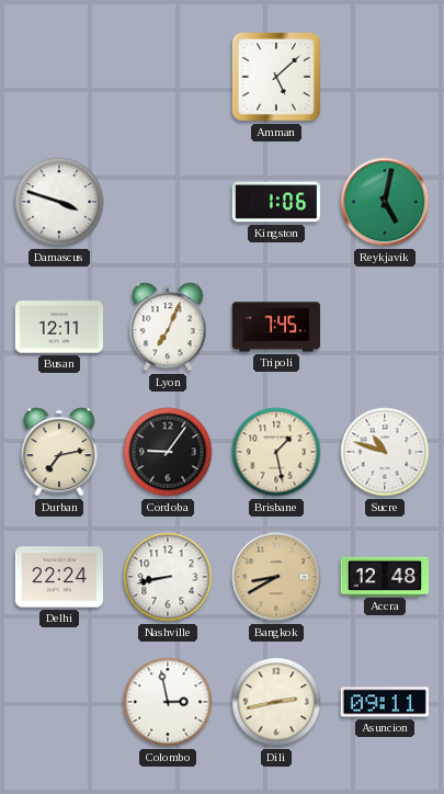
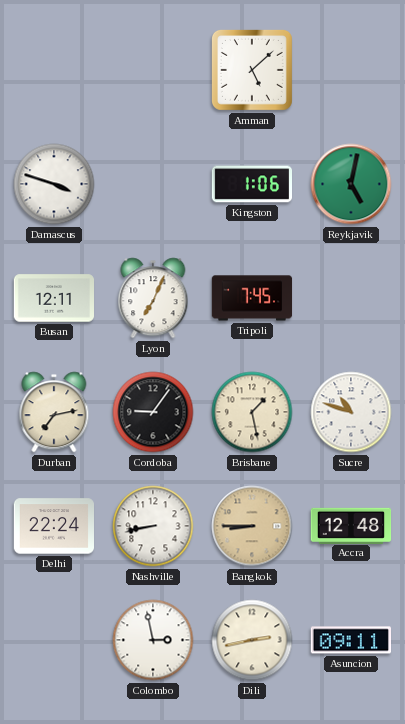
Bangkok: 8:40 -> 8:45
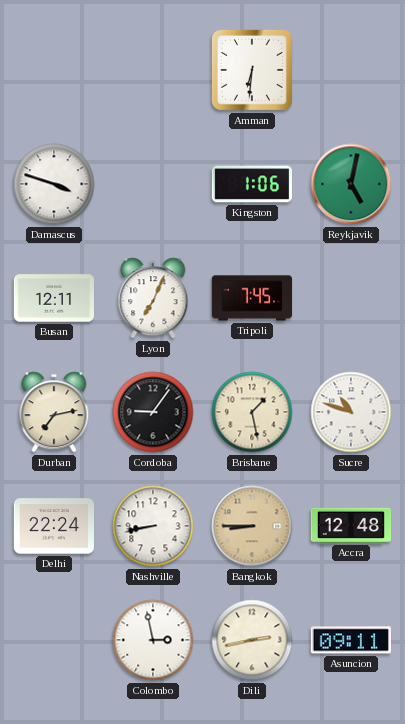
Amman: 5:08 -> 6:31
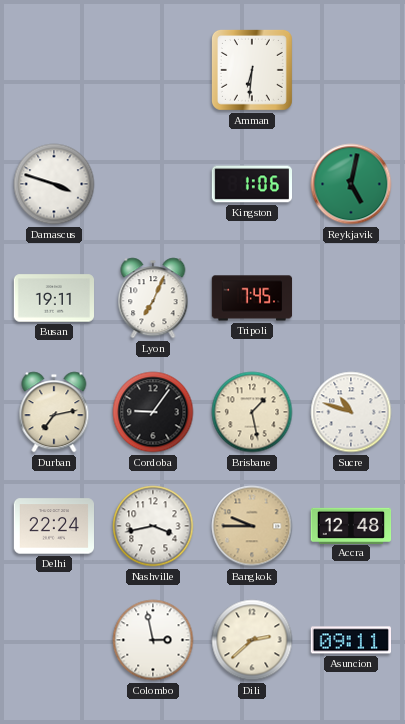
Busan: 12:11 -> 19:11
Nashville: 8:43 -> 3:43
Bangkok: 8:45 -> 9:45
Dili: 2:43 -> 2:38
